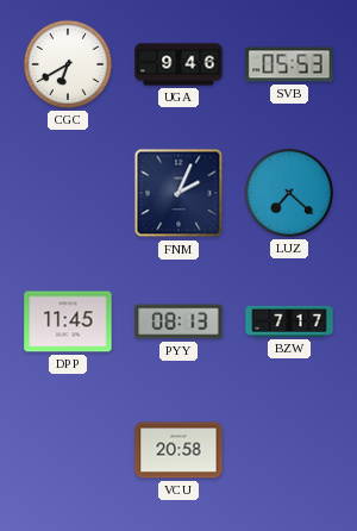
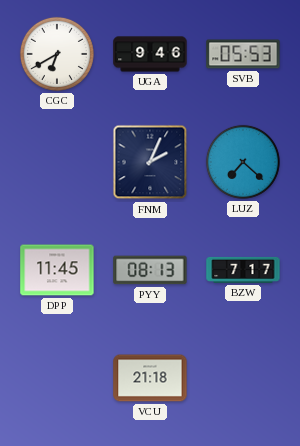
VCU: 20:58 -> 21:18
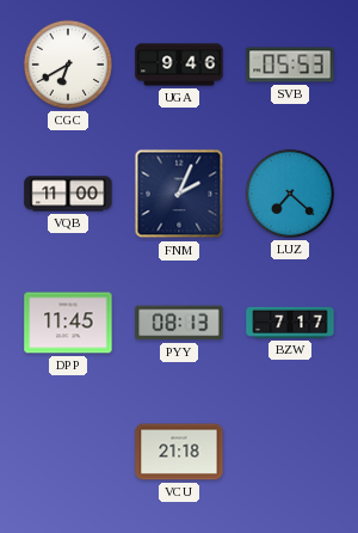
VQB: none -> 11:00
